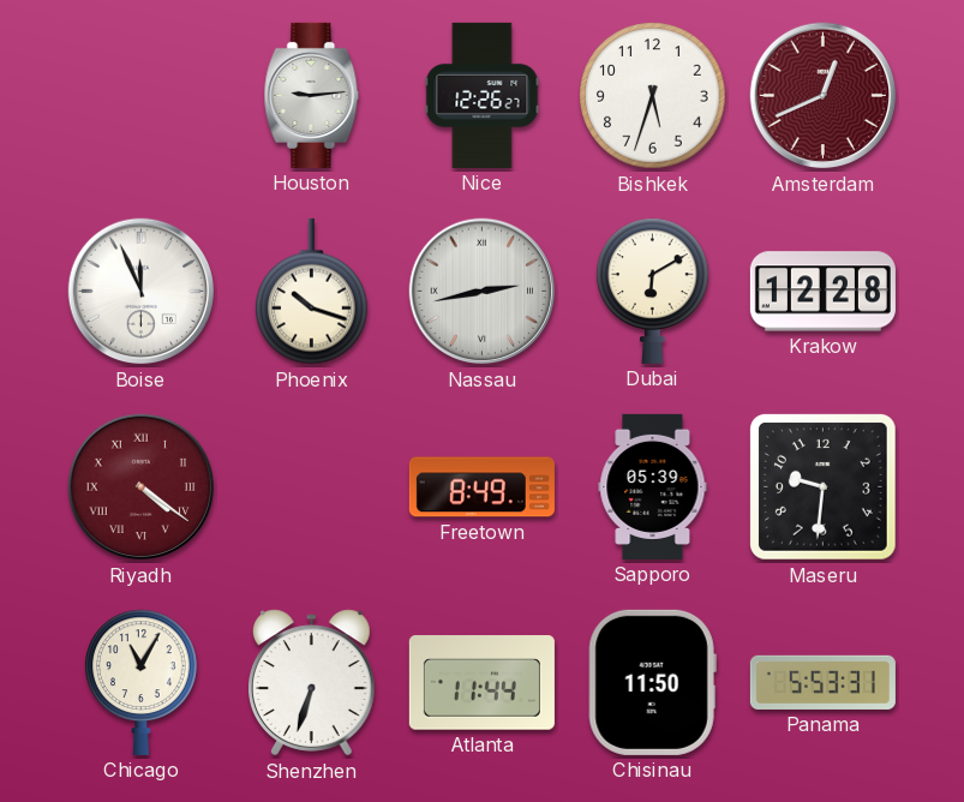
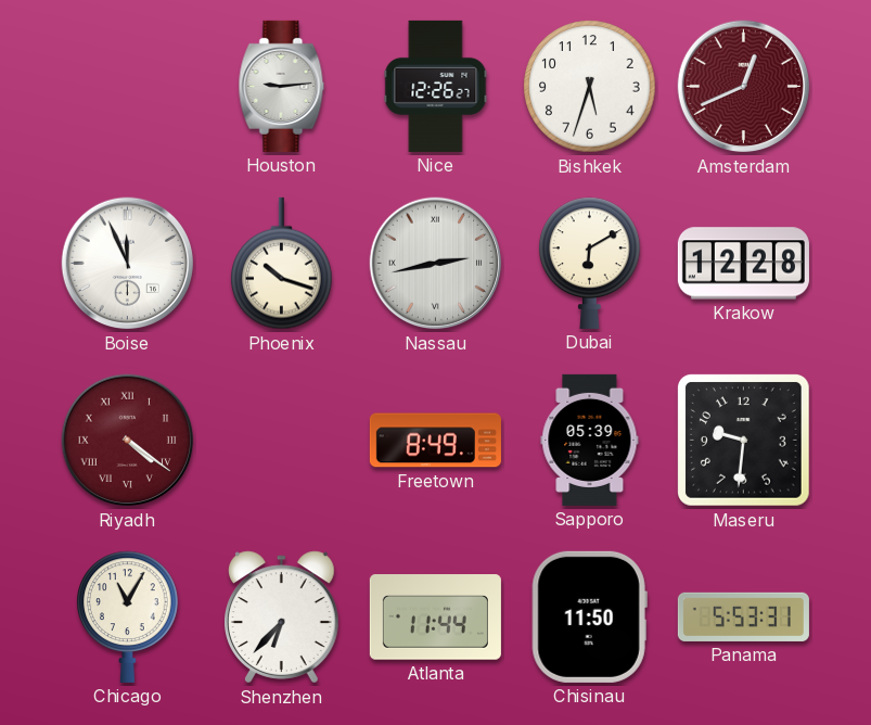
Shenzhen: 6:33 -> 6:37
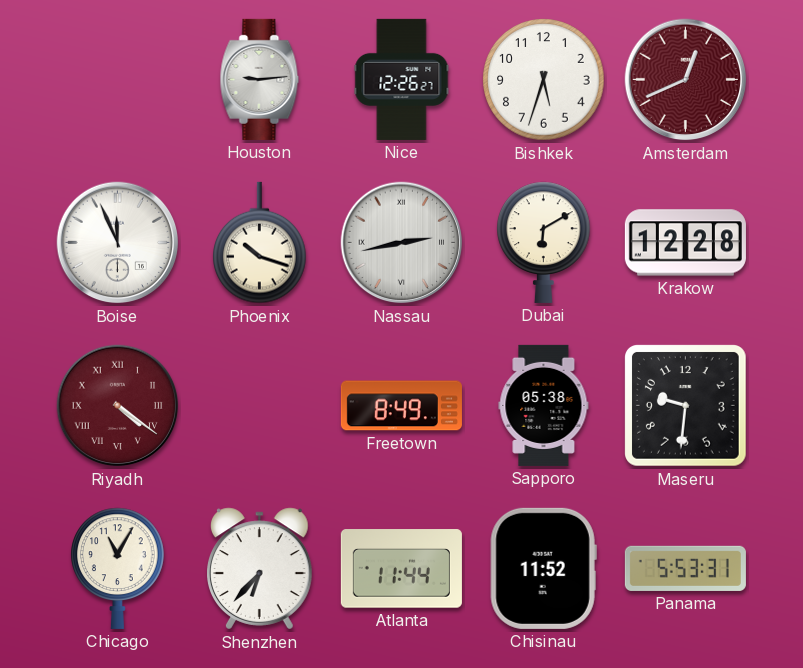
Sapporo: 05:39 -> 05:38
Chisinau: 11:50 -> 11:52
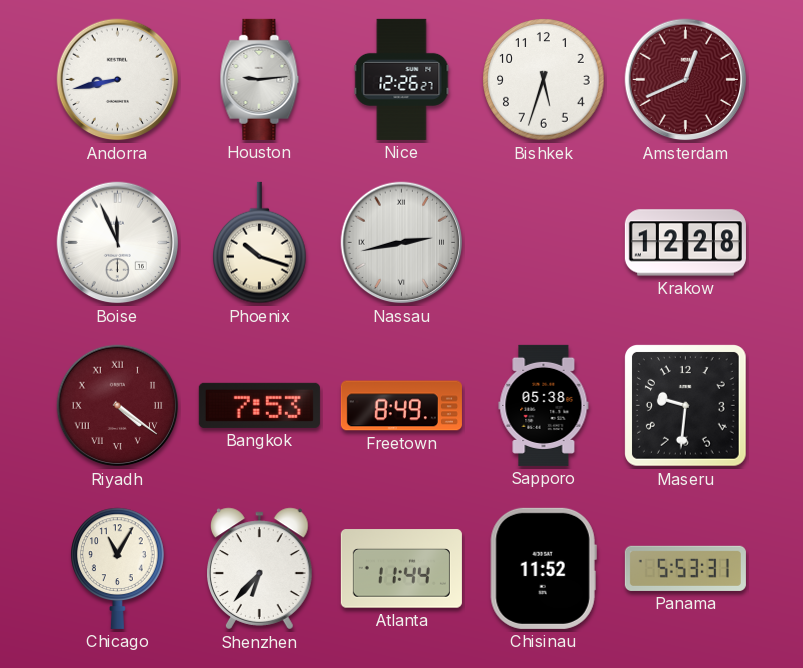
Andorra: none -> 8:43
Dubai: 6:10 -> none
Bangkok: none -> 7:53
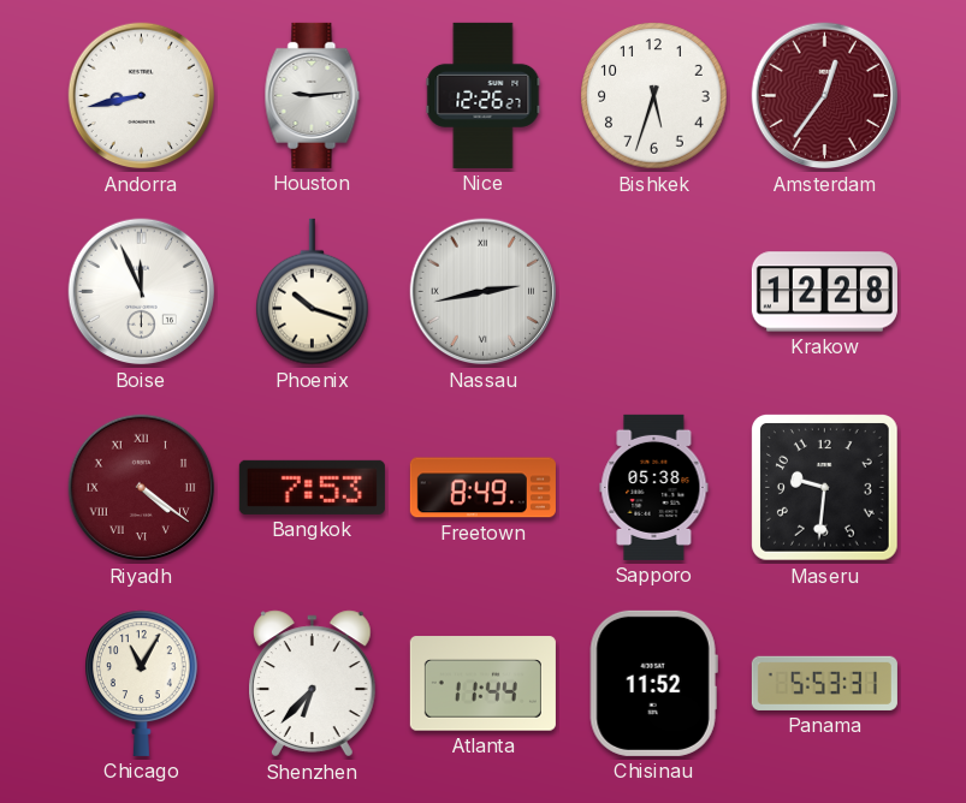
Amsterdam: 12:41 -> 12:36
